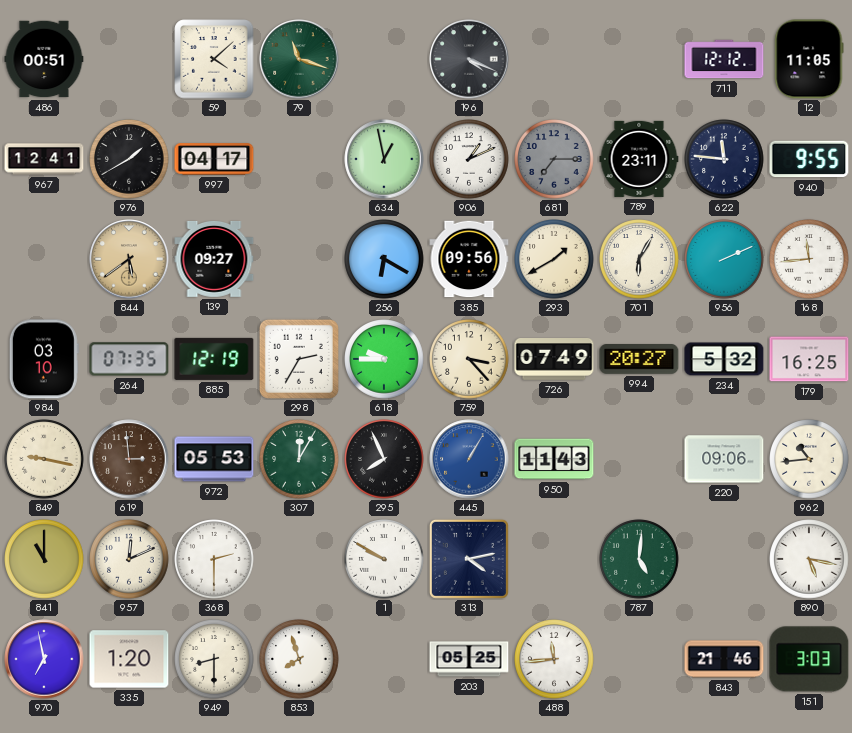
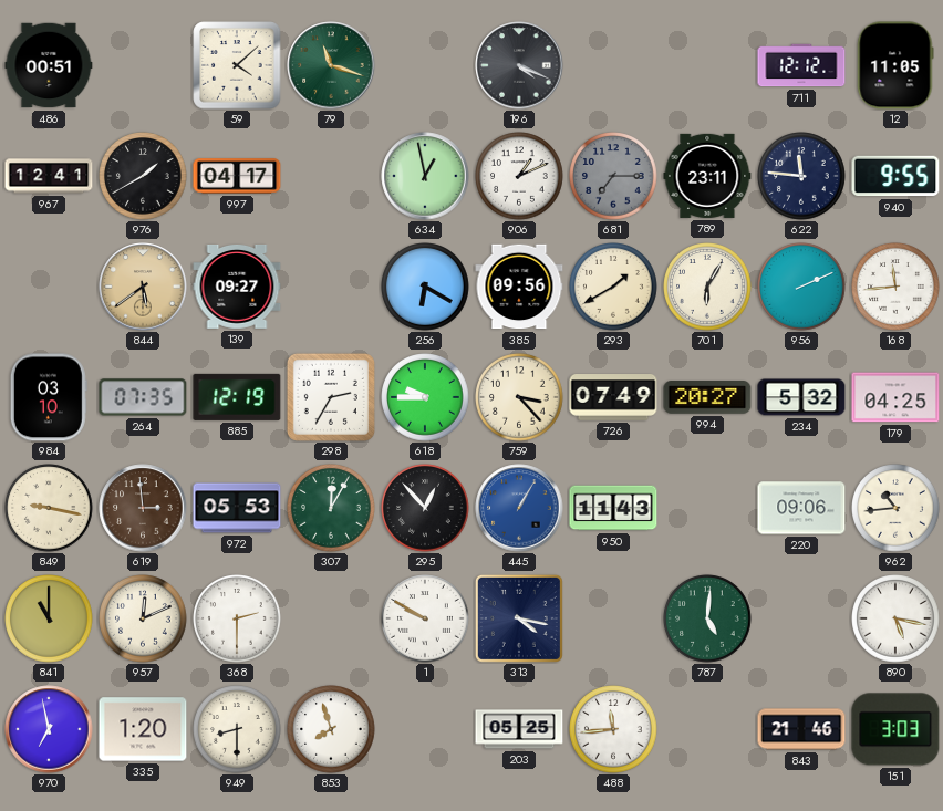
179: 16:25 -> 04:25
295: 7:56 -> 12:53
313: 4:13 -> 4:17
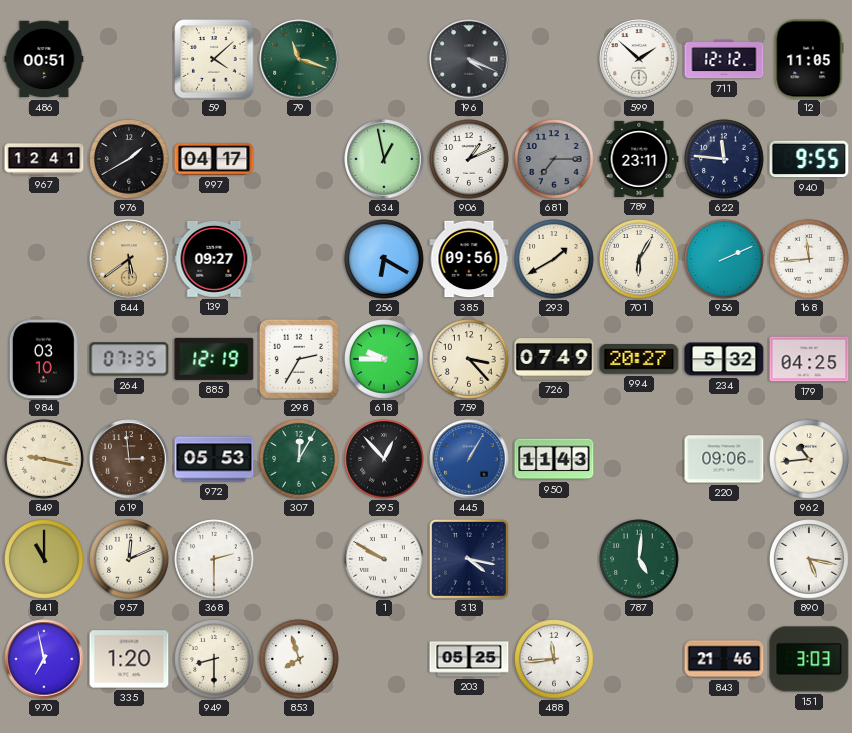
599: none -> 1:52
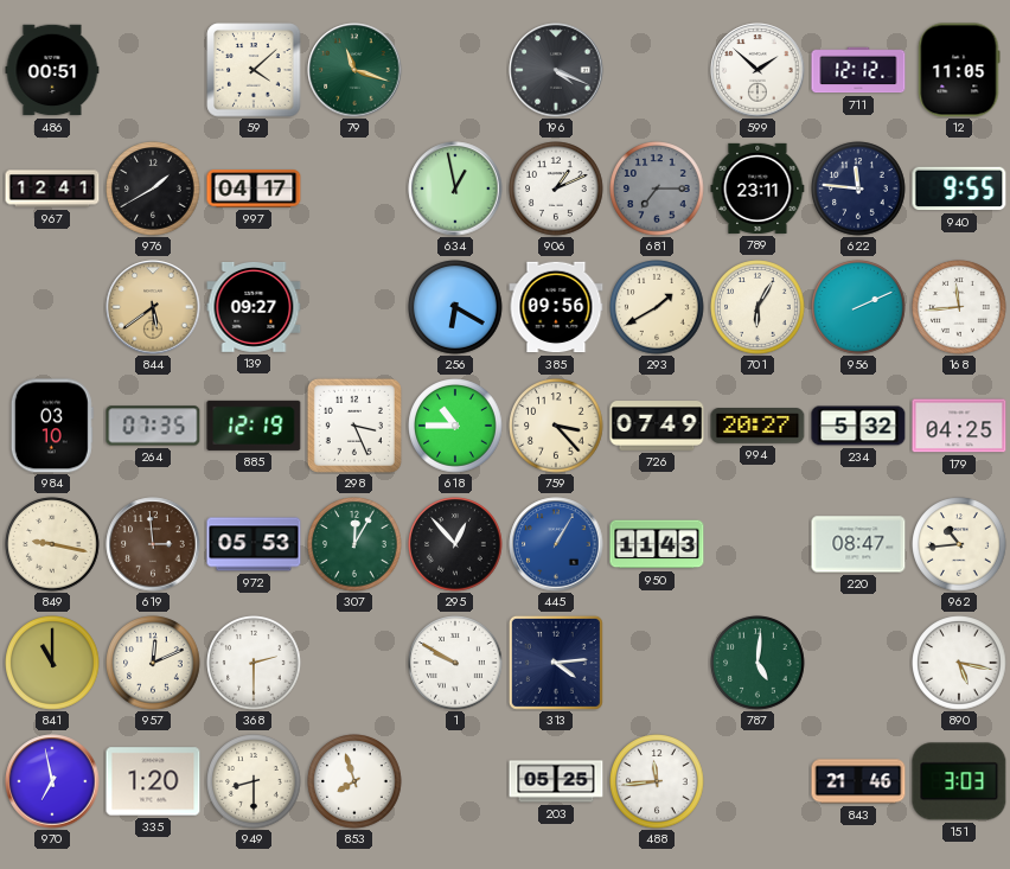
298: 2:35 -> 3:26
618: 9:45 -> 10:45
220: 09:06 -> 08:47
313: 4:17 -> 4:14
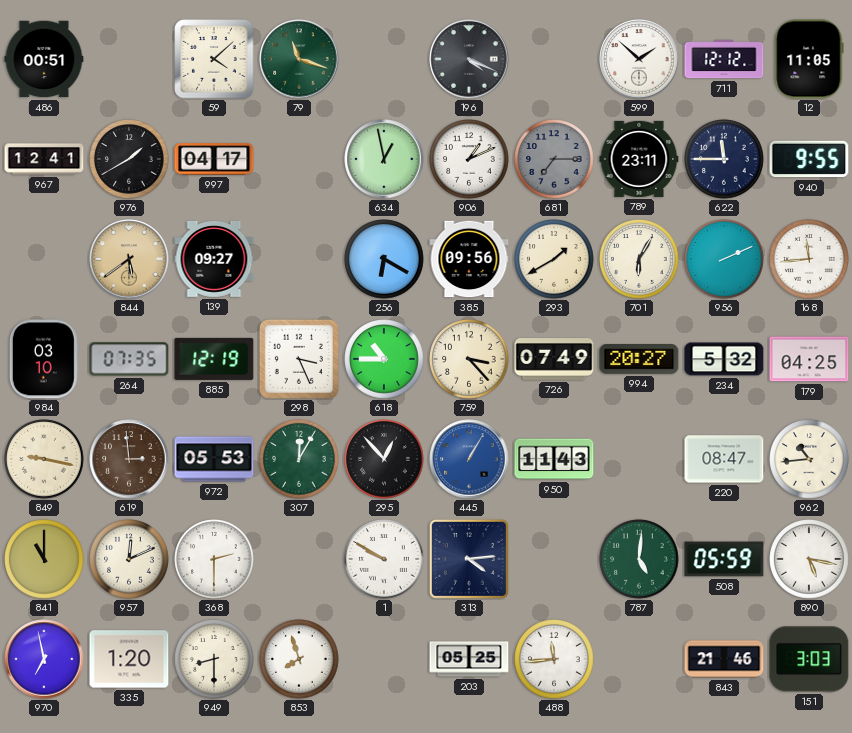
622: 11:46 -> 11:45
508: none -> 05:59
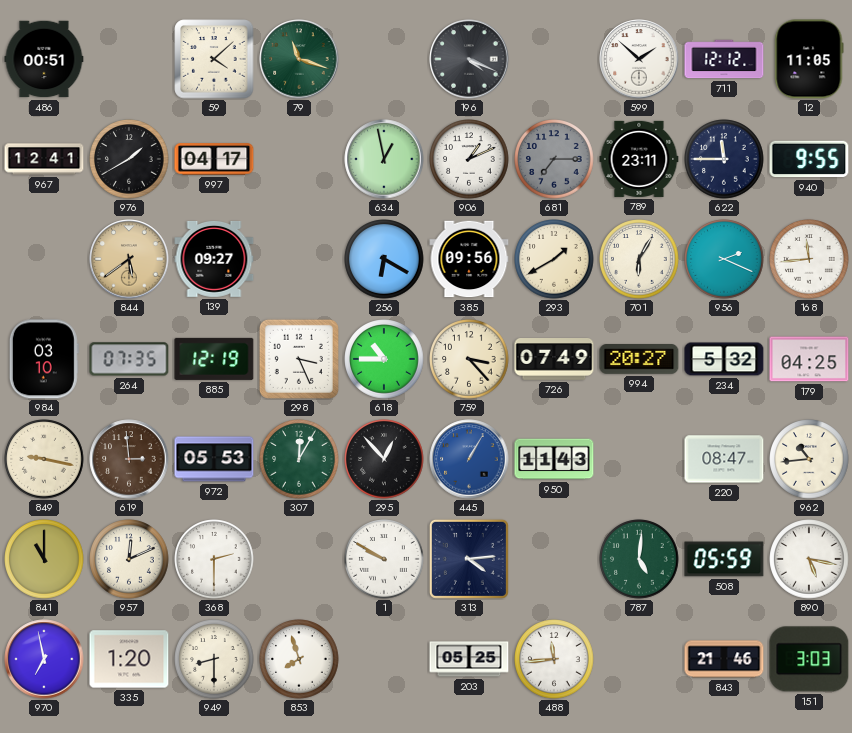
956: 2:11 -> 2:19
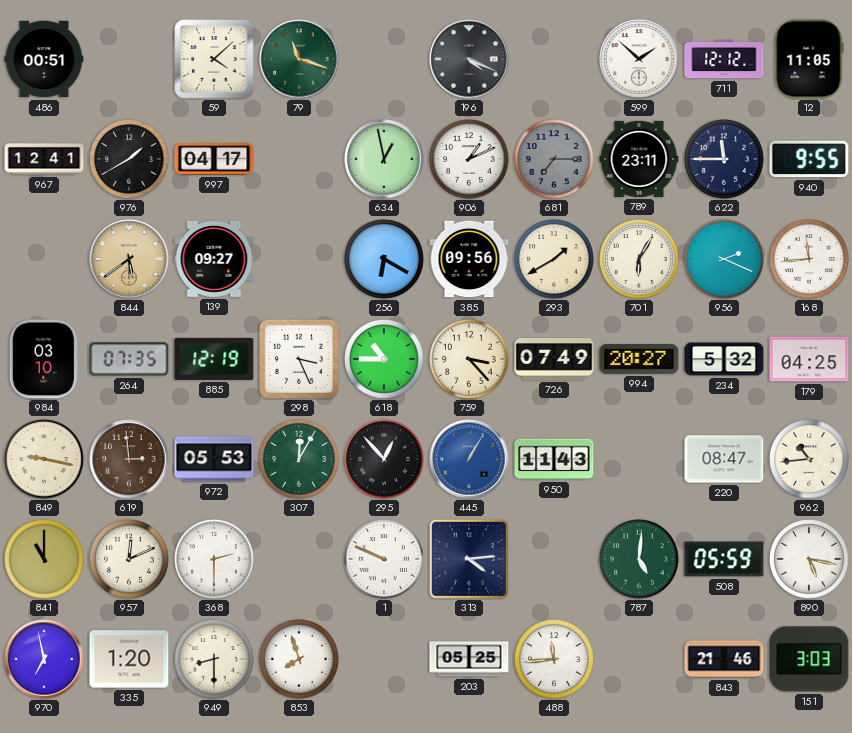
1: 9:50 -> 9:49
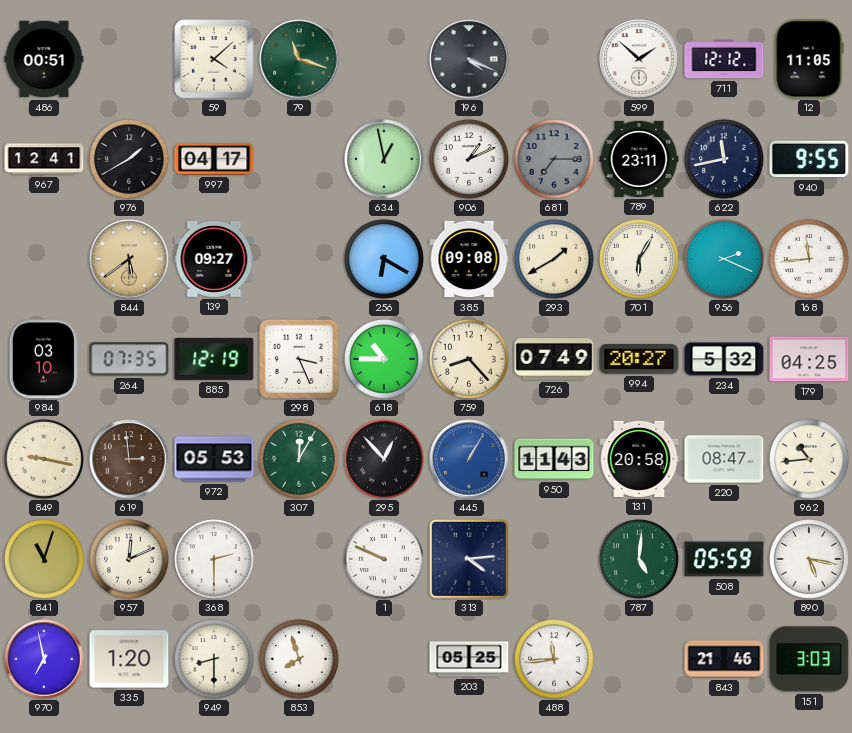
622: 11:45 -> 11:43
385: 09:56 -> 09:08
759: 3:23 -> 8:23
131: none -> 20:58
841: 11:00 -> 11:03
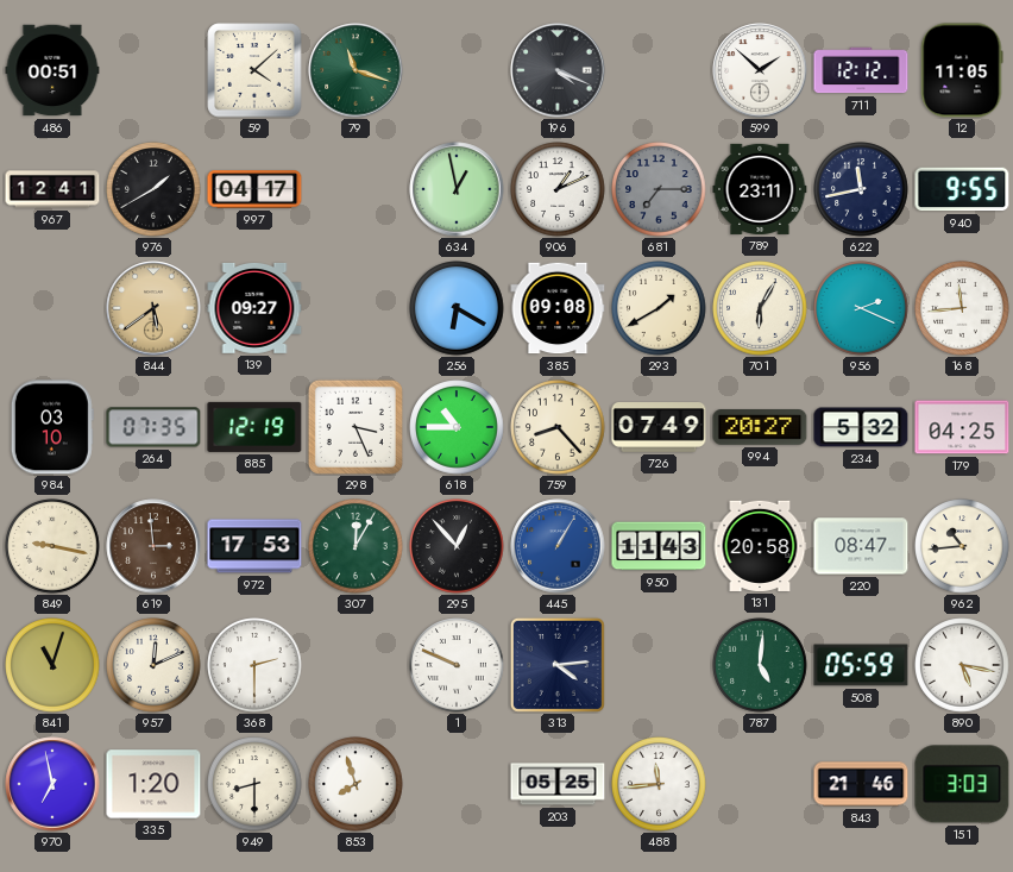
972: 05:53 -> 17:53
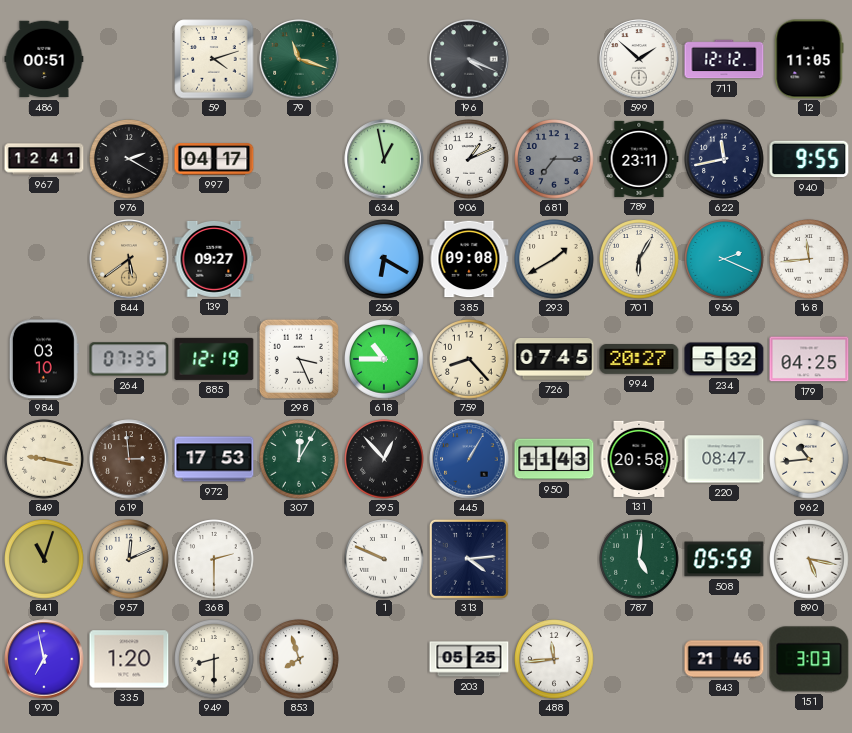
59: 4:08 -> 4:12
976: 1:40 -> 2:20
726: 07:49 -> 07:45
